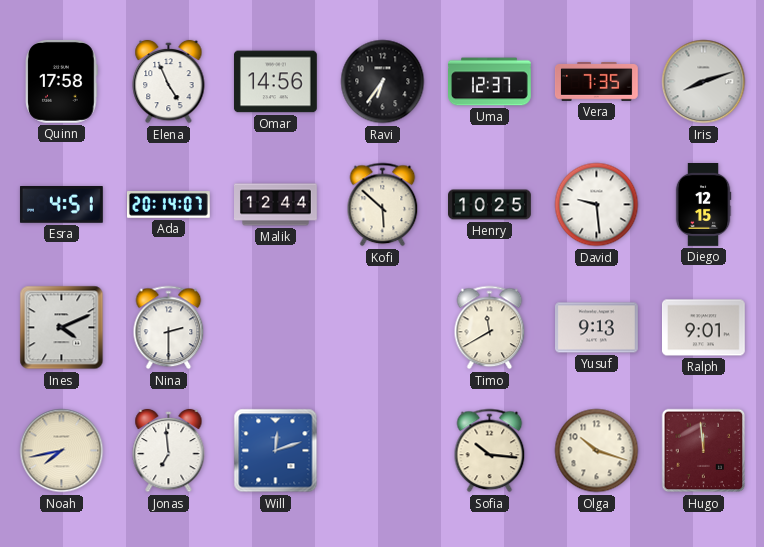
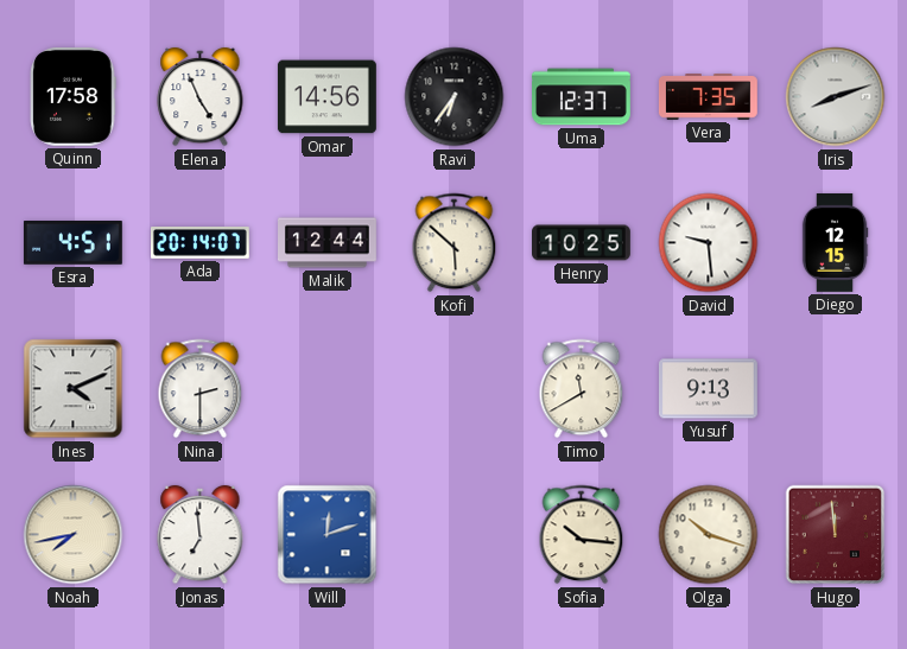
Ralph: 9:01 -> none
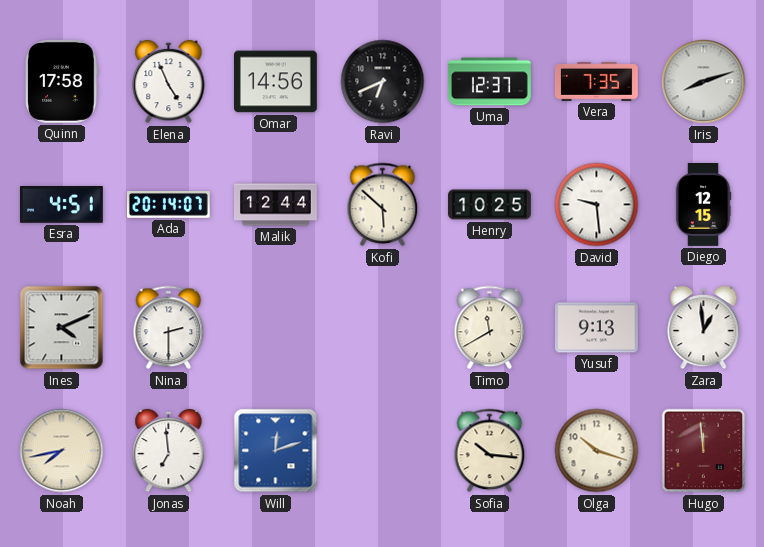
Ravi: 6:36 -> 6:41
Zara: none -> 12:59
